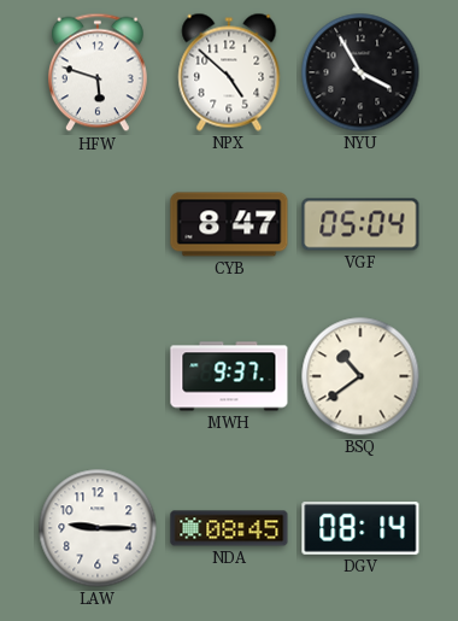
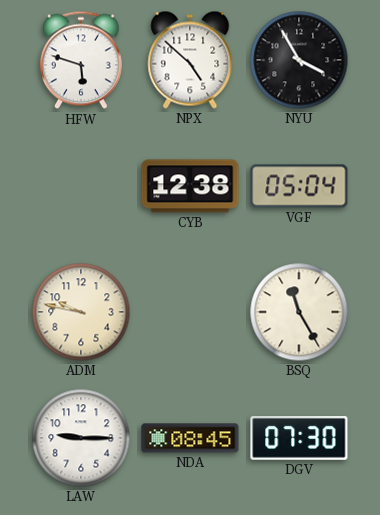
CYB: 8:47 -> 12:38
ADM: none -> 9:47
MWH: 9:37 -> none
BSQ: 10:39 -> 11:25
DGV: 08:14 -> 07:30
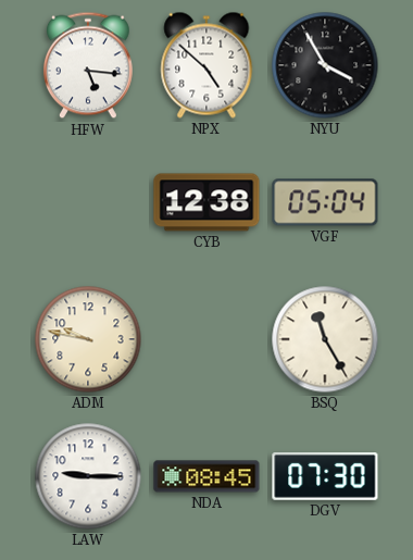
HFW: 5:48 -> 5:16
